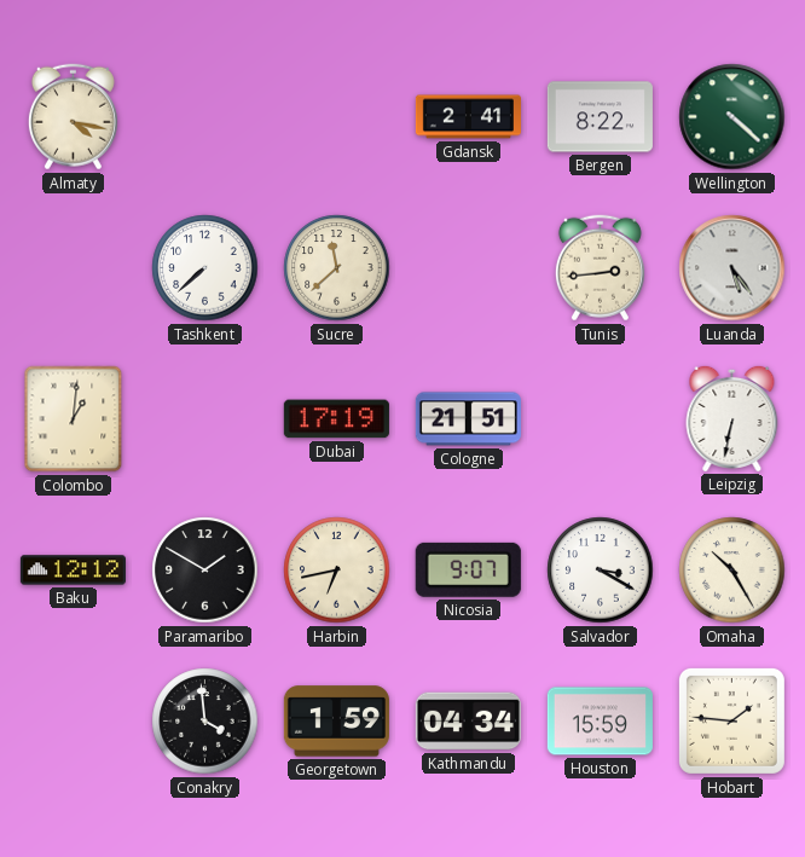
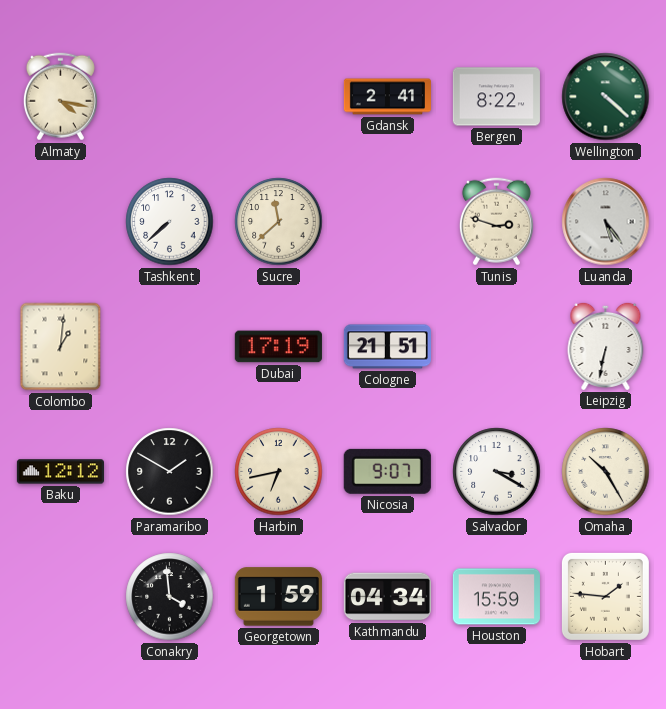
Tunis: 2:44 -> 2:48
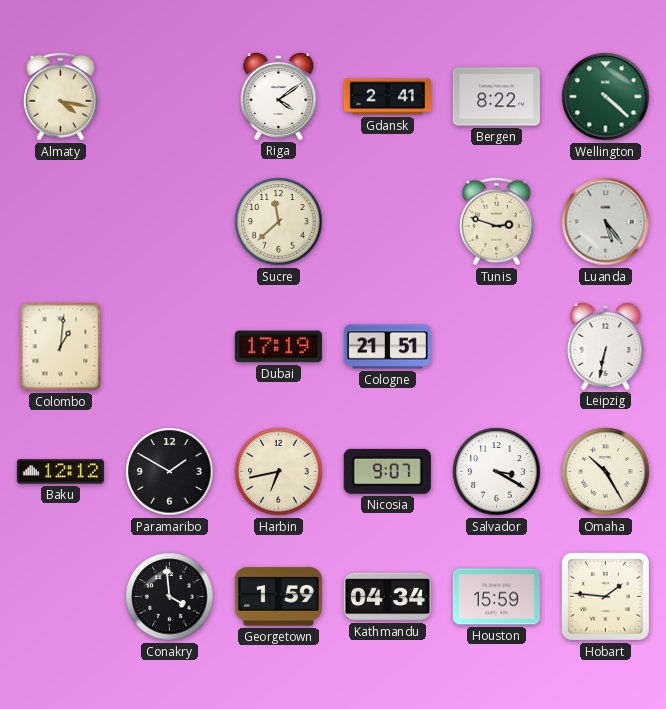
Riga: none -> 4:09
Tashkent: 7:38 -> none
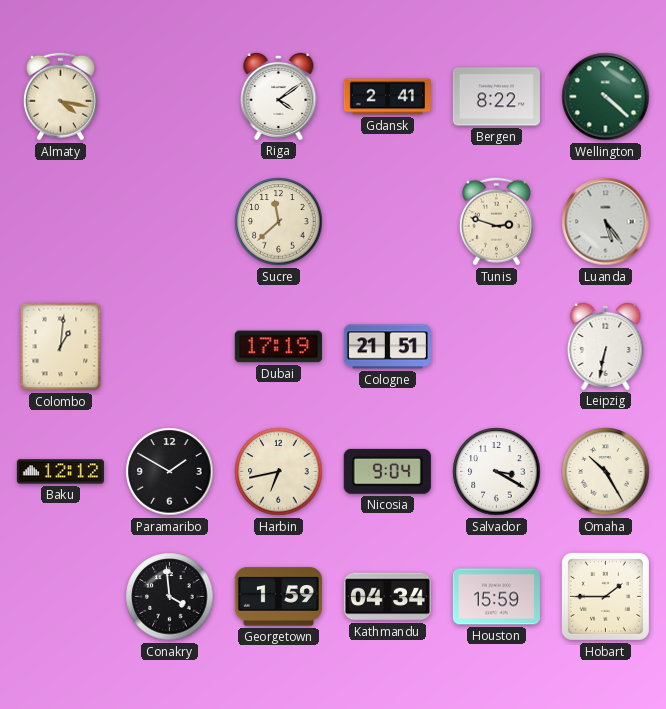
Nicosia: 9:07 -> 9:04
Hobart: 1:46 -> 1:45
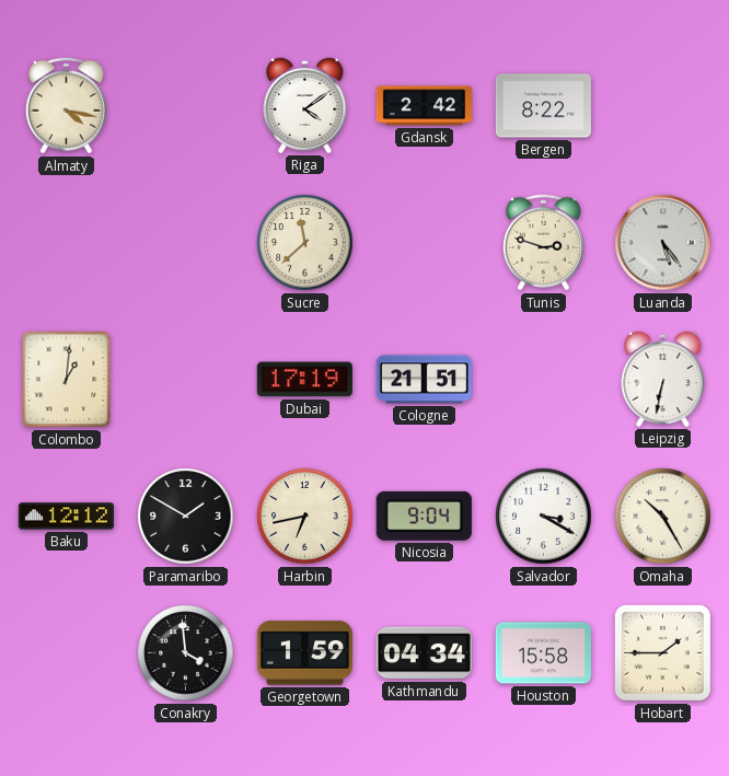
Gdansk: 2:41 -> 2:42
Wellington: 4:22 -> none
Houston: 15:59 -> 15:58
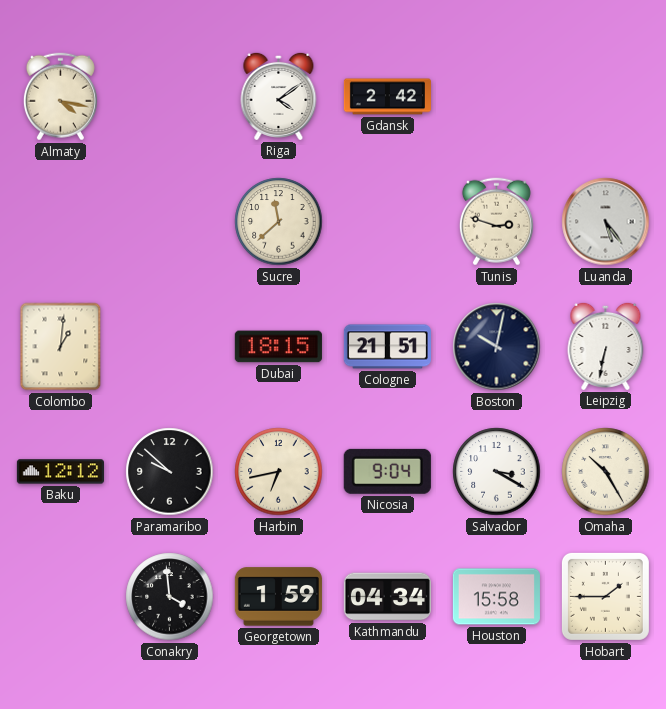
Bergen: 8:22 -> none
Dubai: 17:19 -> 18:15
Boston: none -> 10:02
Paramaribo: 1:50 -> 9:52
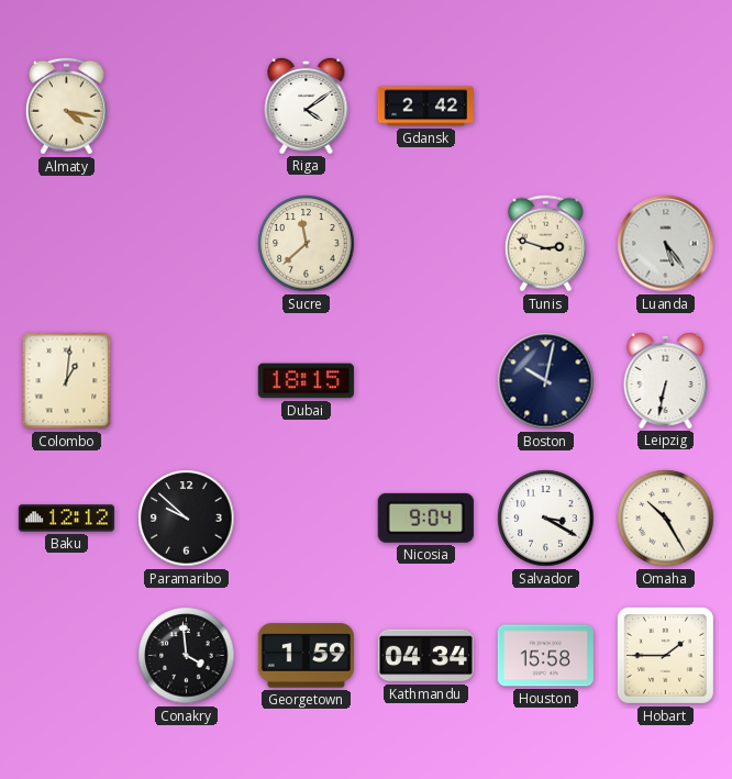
Cologne: 21:51 -> none
Harbin: 6:43 -> none
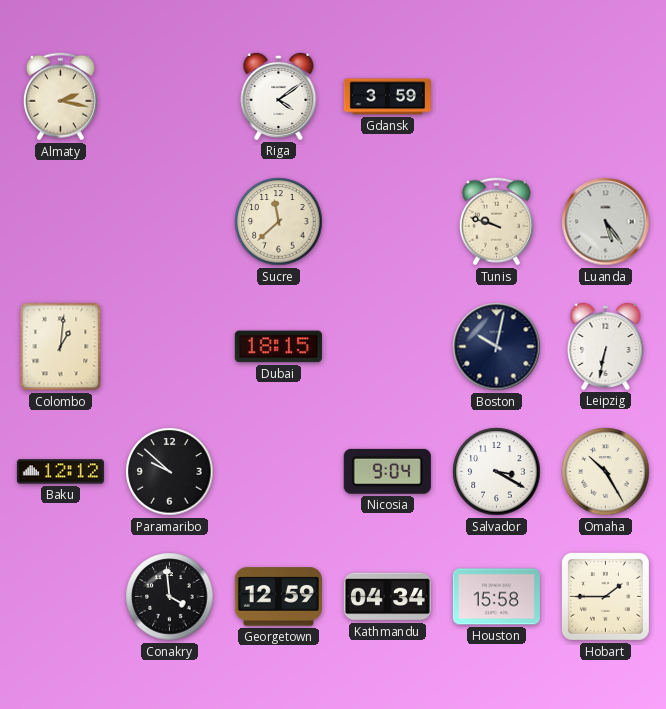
Almaty: 4:17 -> 2:17
Gdansk: 2:42 -> 3:59
Tunis: 2:48 -> 9:48
Georgetown: 1:59 -> 12:59
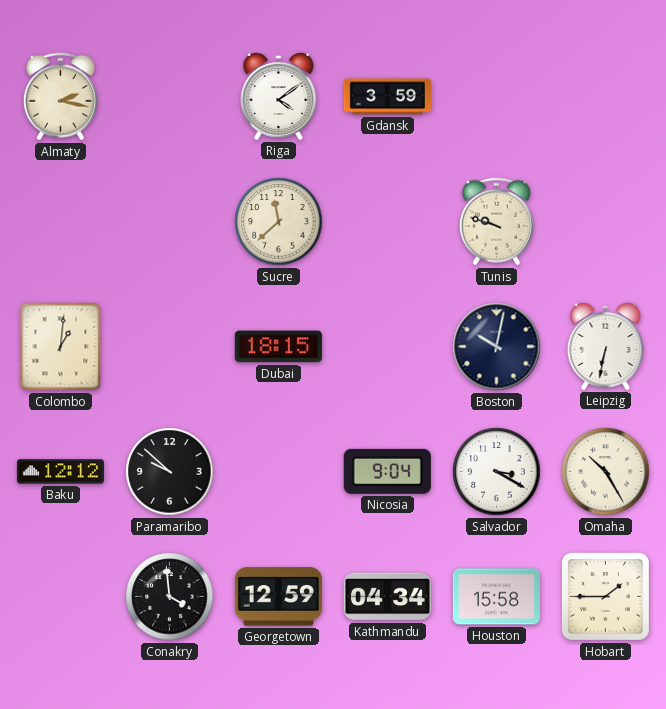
Luanda: 5:24 -> none
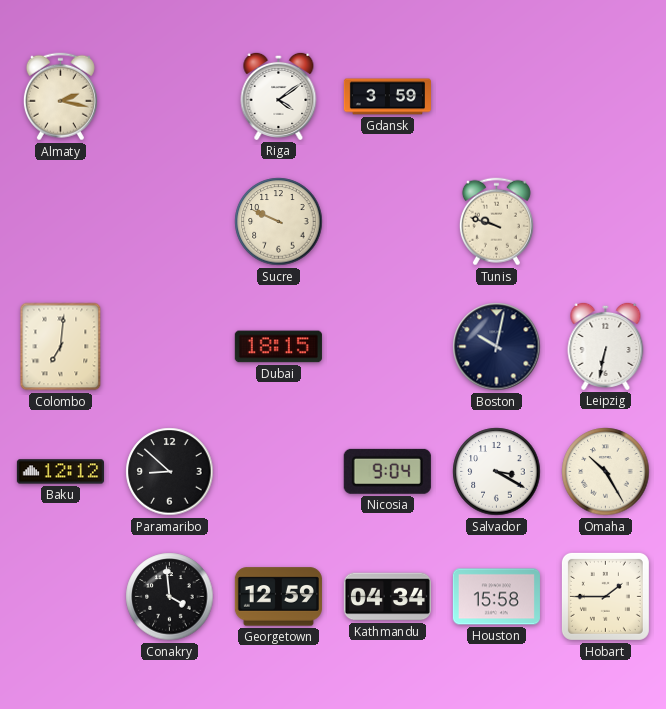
Sucre: 11:38 -> 9:49
Colombo: 1:01 -> 7:01
Paramaribo: 9:52 -> 8:52
